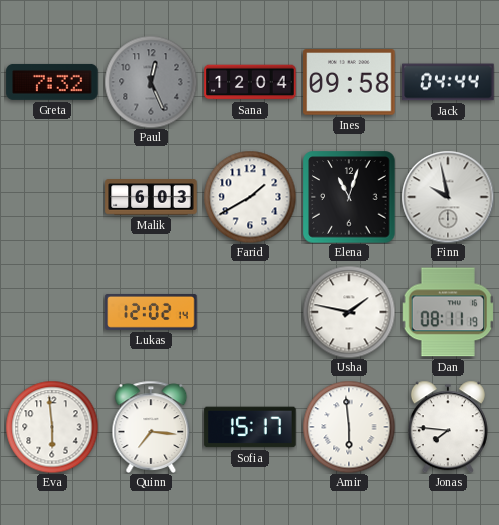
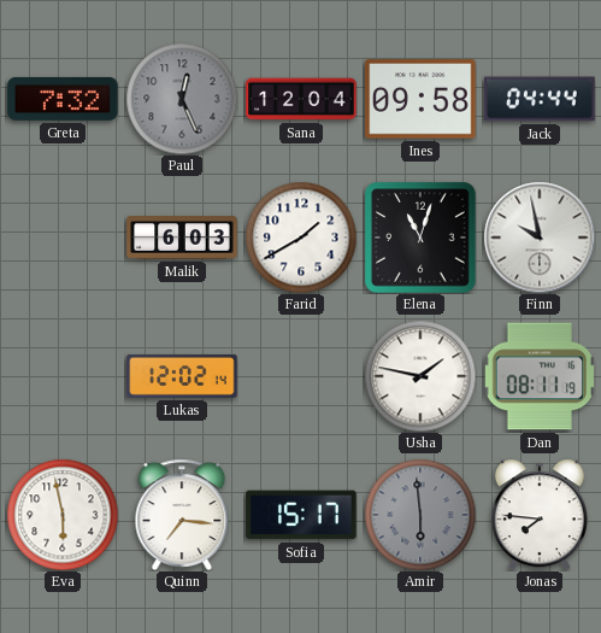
Eva: 5:59 -> 5:58
Amir dial: white -> grey
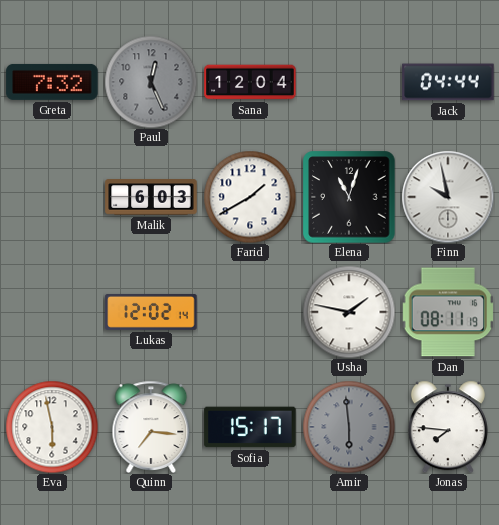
Ines: 09:58 -> none
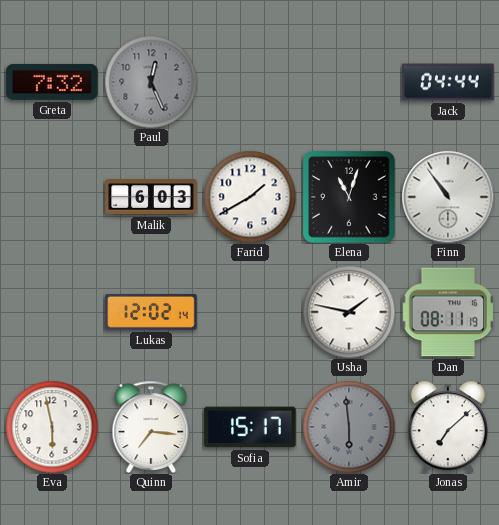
Sana: 12:04 -> none
Finn: 9:58 -> 10:54
Jonas: 7:46 -> 7:08
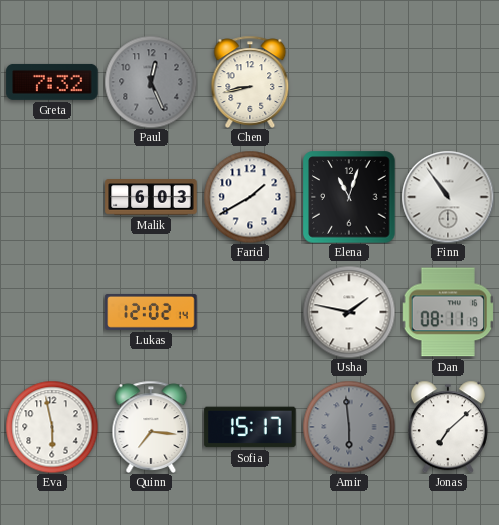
Chen: none -> 8:43
Jack: 04:44 -> none
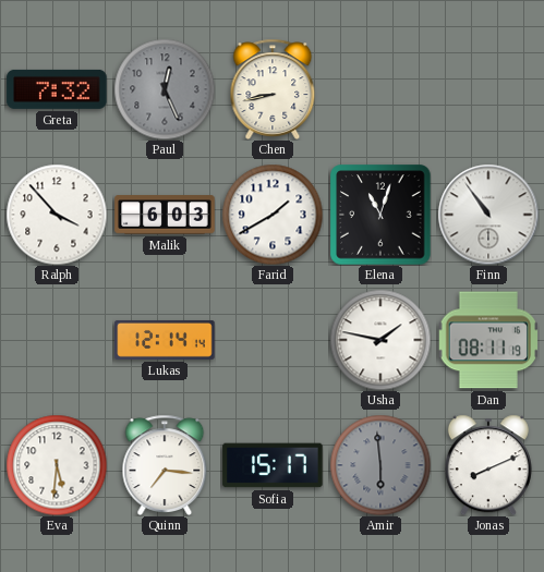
Ralph: none -> 3:53
Lukas: 12:02 -> 12:14
Eva: 5:58 -> 5:31
Jonas: 7:08 -> 8:11
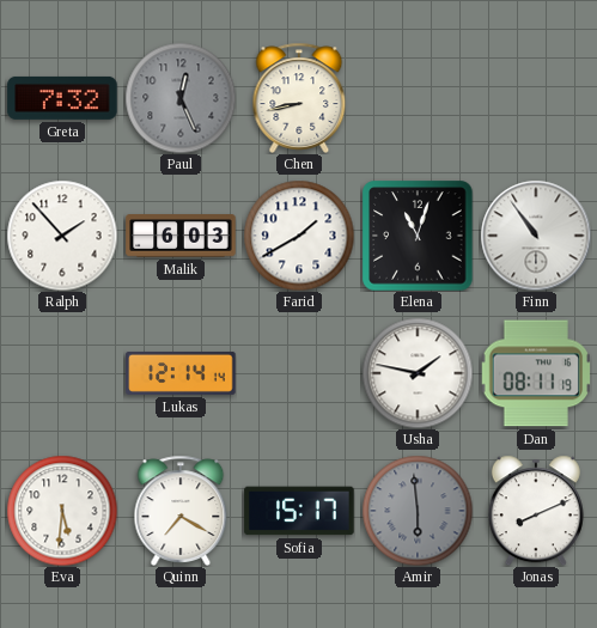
Ralph: 3:53 -> 1:53
Quinn: 7:16 -> 7:20
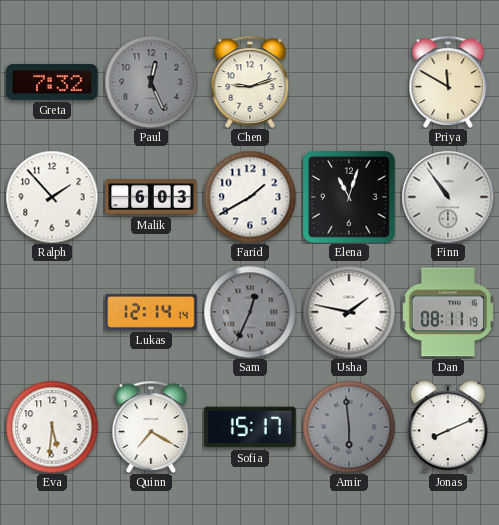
Chen: 8:43 -> 9:12
Priya: none -> 11:50
Sam: none -> 12:34
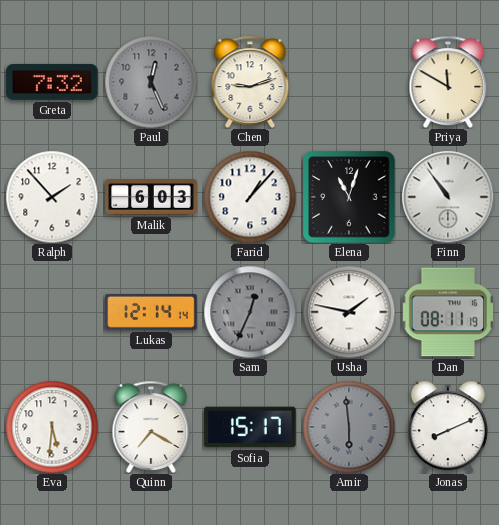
Farid: 1:40 -> 1:07
